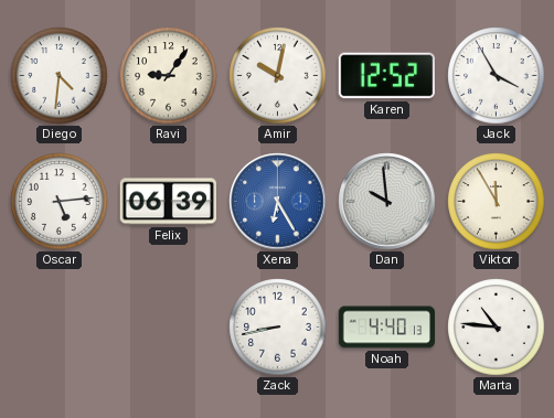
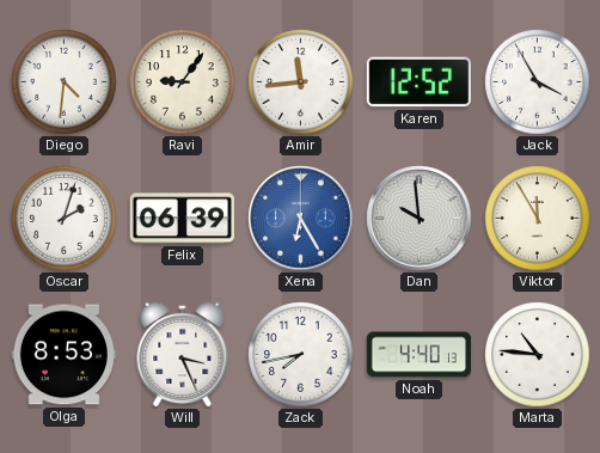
Amir: 10:02 -> 11:44
Oscar: 5:14 -> 2:03
Olga: none -> 8:53
Will: none -> 3:26
Zack: 8:43 -> 7:43
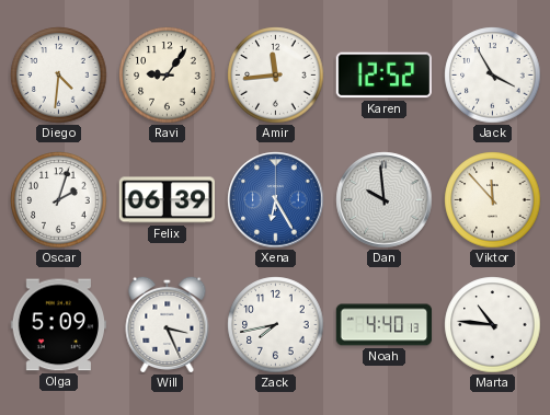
Viktor: 11:55 -> 11:53
Olga: 8:53 -> 5:09
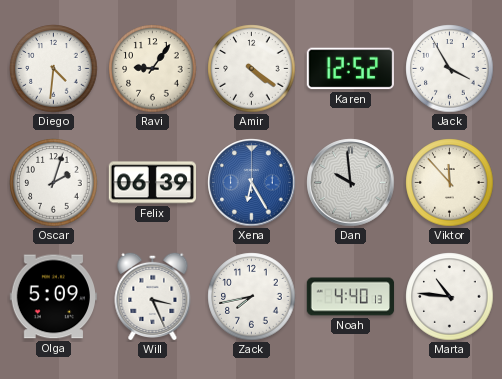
Amir: 11:44 -> 4:21
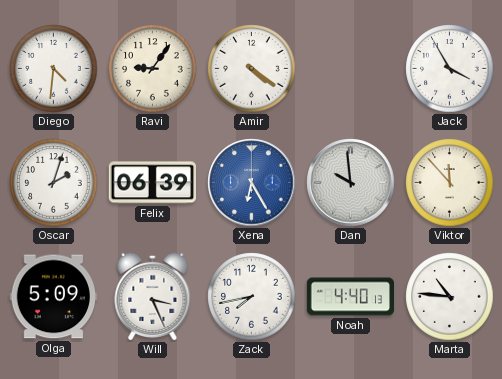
Karen: 12:52 -> none
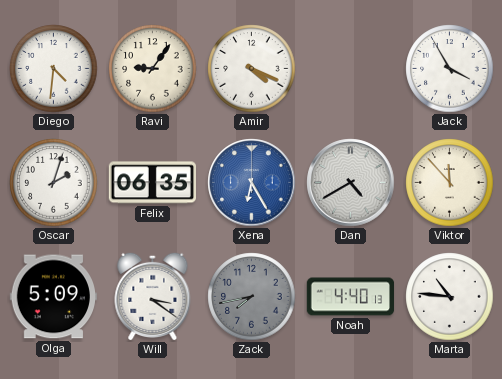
Amir: 4:21 -> 4:19
Felix: 06:39 -> 06:35
Dan: 9:59 -> 4:40
Will: 3:26 -> 3:21
Zack dial: white -> grey
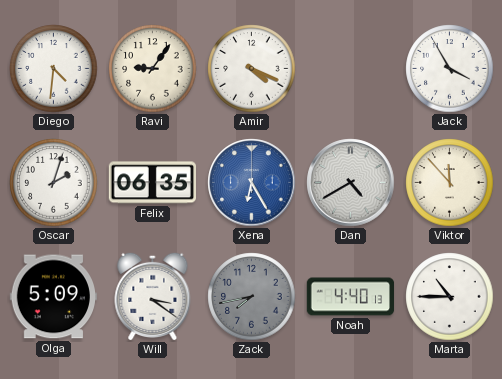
Marta: 10:46 -> 10:45
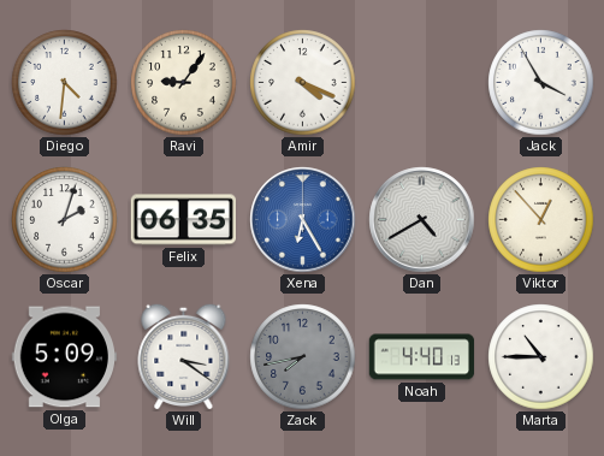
Viktor: 11:53 -> 12:53
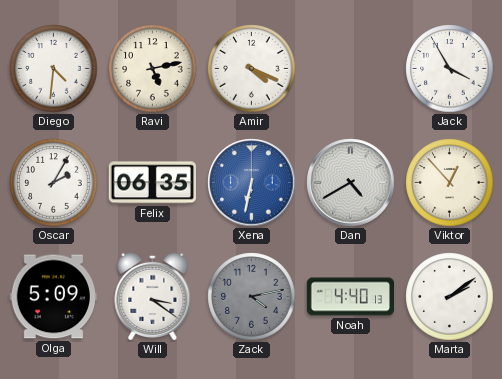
Ravi: 9:06 -> 5:13
Oscar: 2:03 -> 2:05
Xena: 6:25 -> 6:32
Zack: 7:43 -> 4:13
Marta: 10:45 -> 2:09
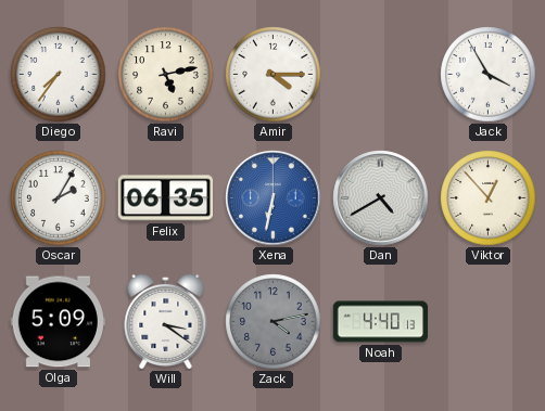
Diego: 4:31 -> 7:36
Amir: 4:19 -> 4:15
Marta: 2:09 -> none
